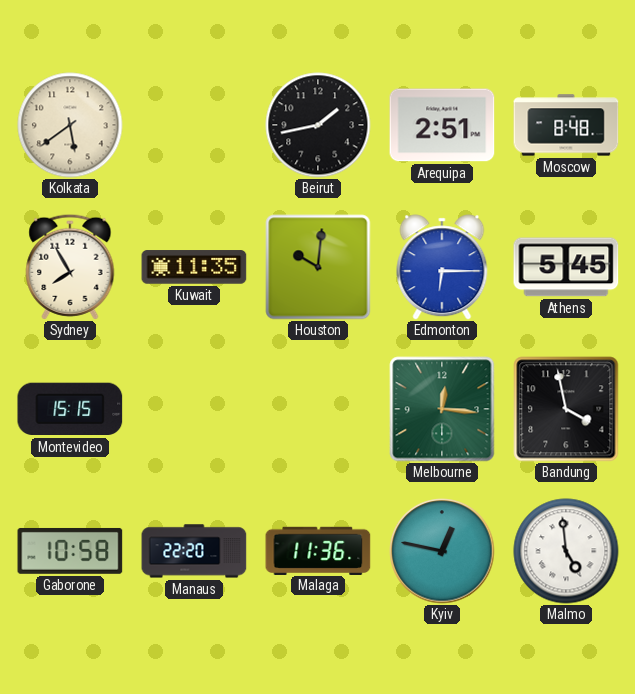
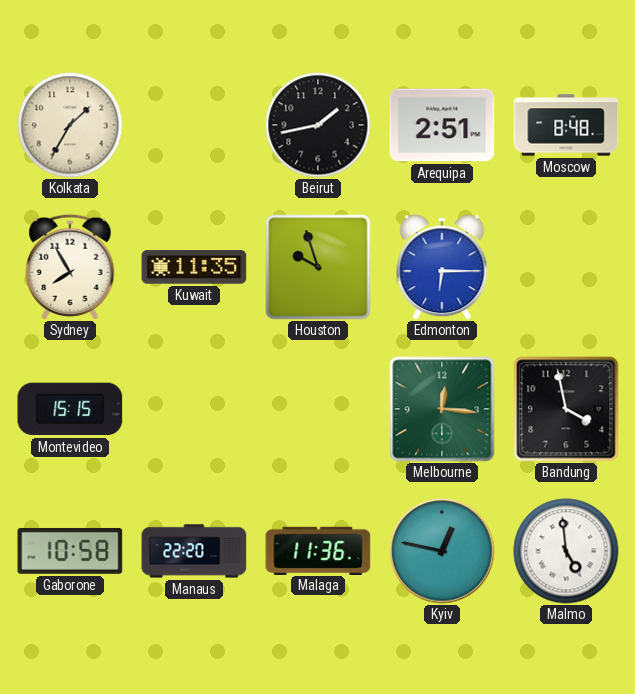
Kolkata: 5:39 -> 1:35
Houston: 10:01 -> 9:57
Athens: 5:45 -> none
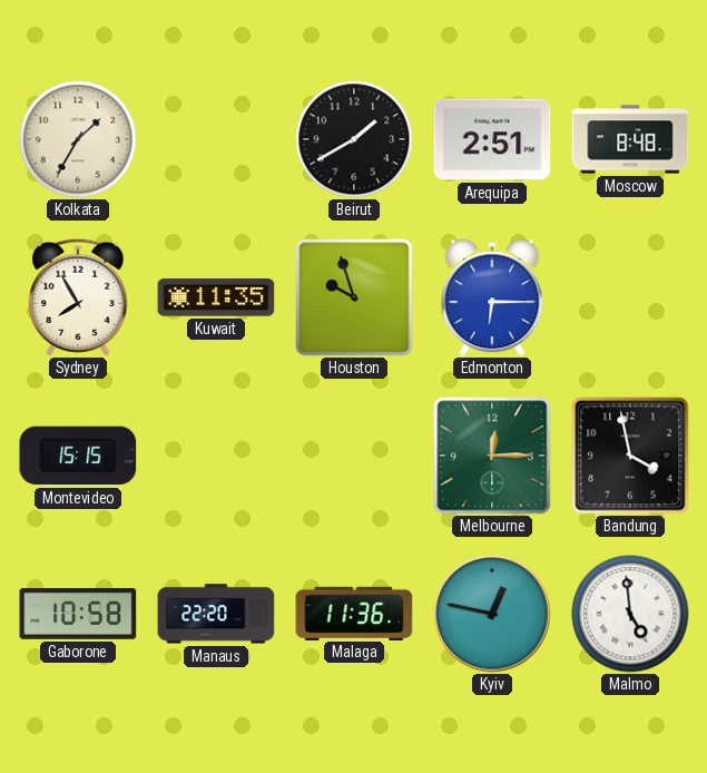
Beirut: 1:43 -> 1:40
Melbourne: 12:16 -> 12:15
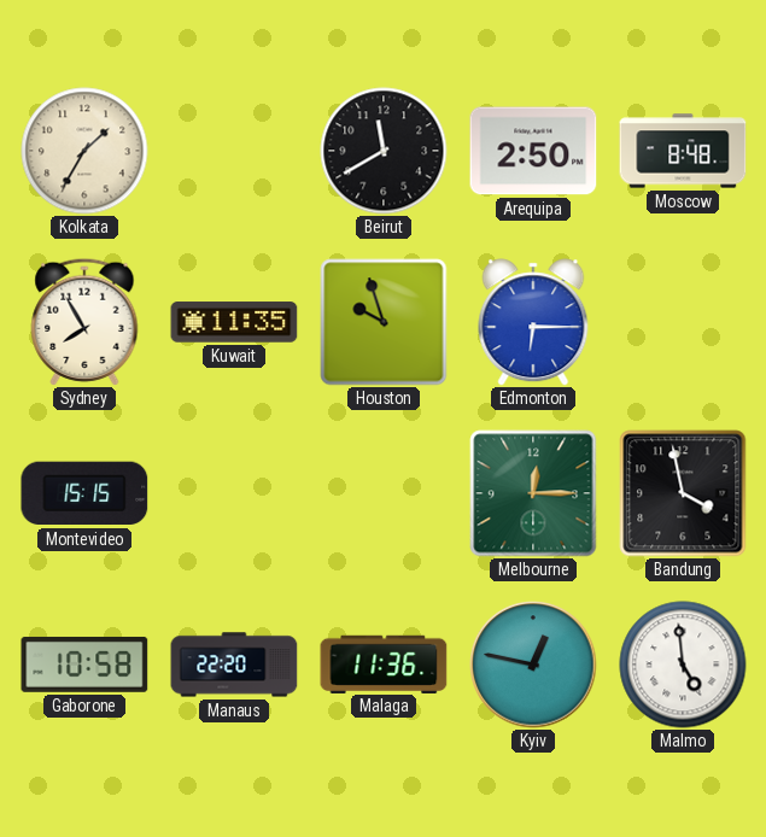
Beirut: 1:40 -> 11:40
Arequipa: 2:51 -> 2:50
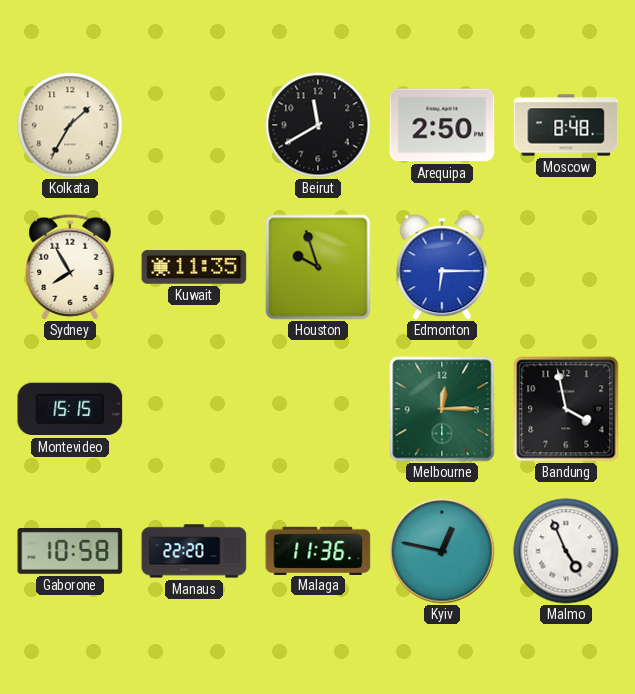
Malmo: 4:59 -> 4:56
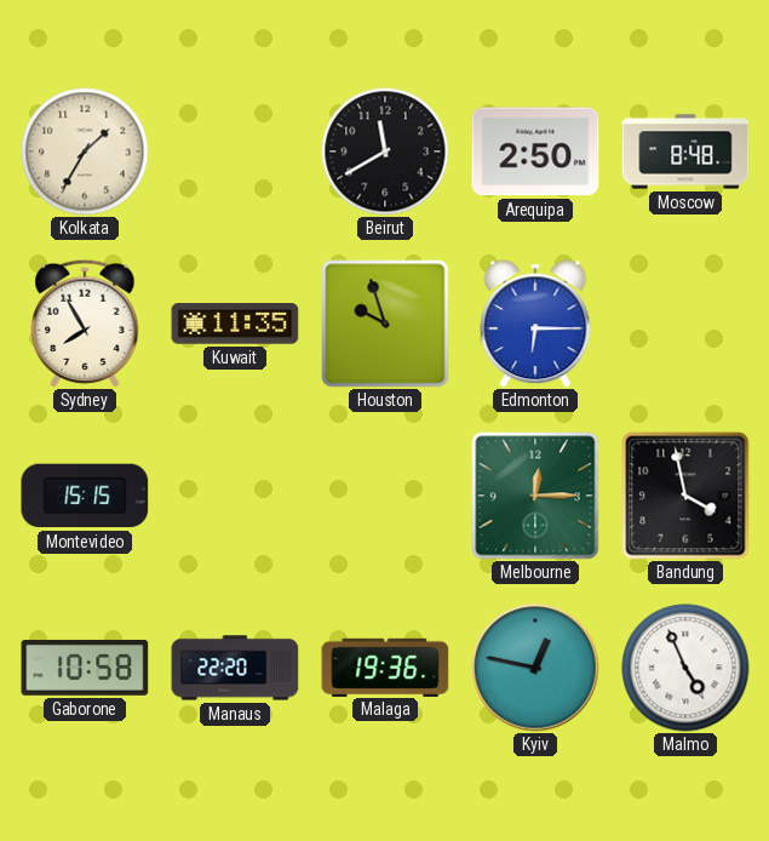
Malaga: 11:36 -> 19:36
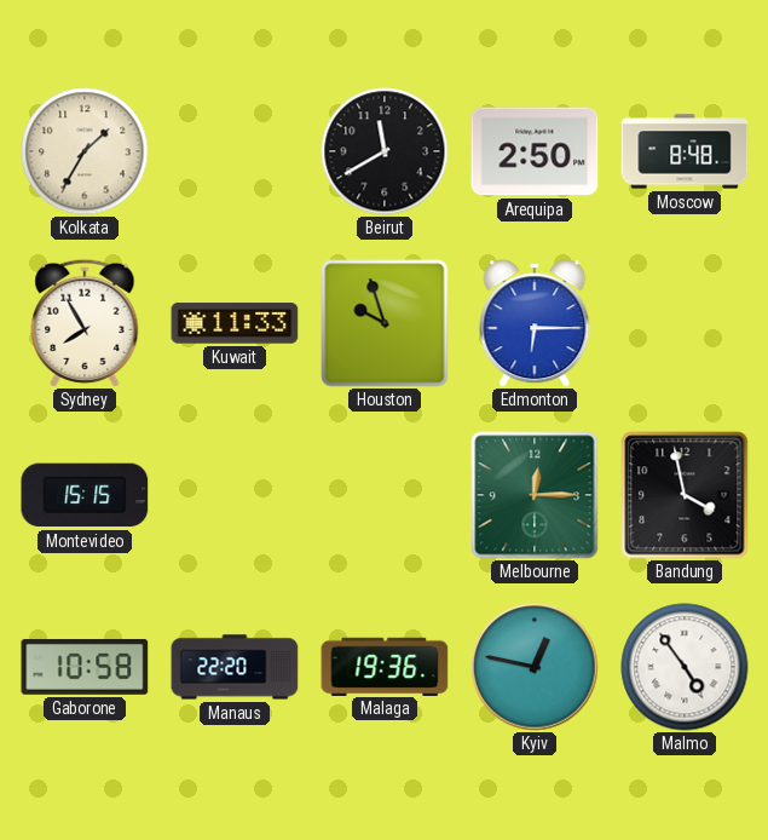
Kuwait: 11:35 -> 11:33
Malmo: 4:56 -> 4:54
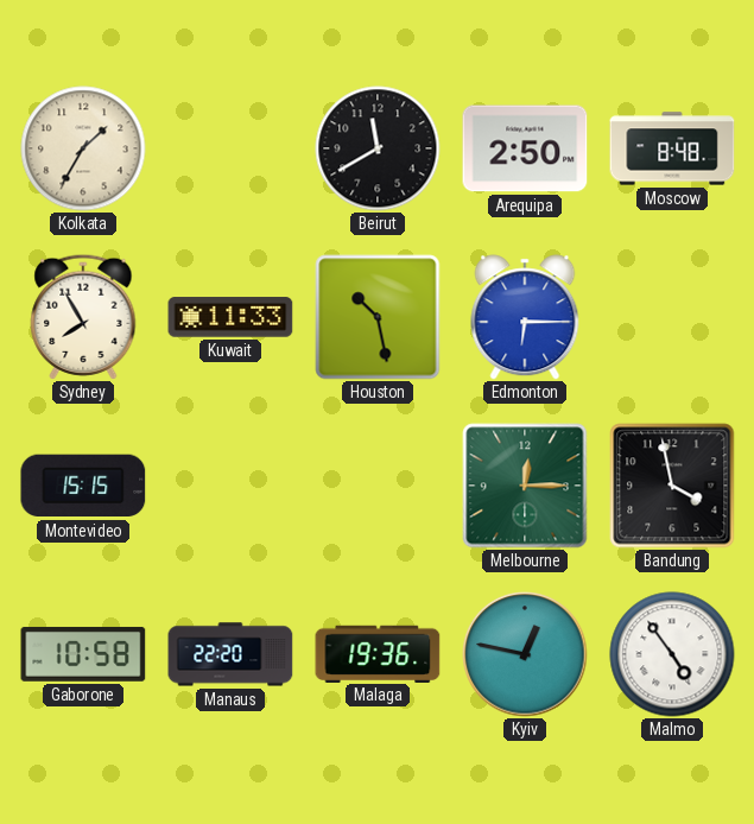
Houston: 9:57 -> 10:28
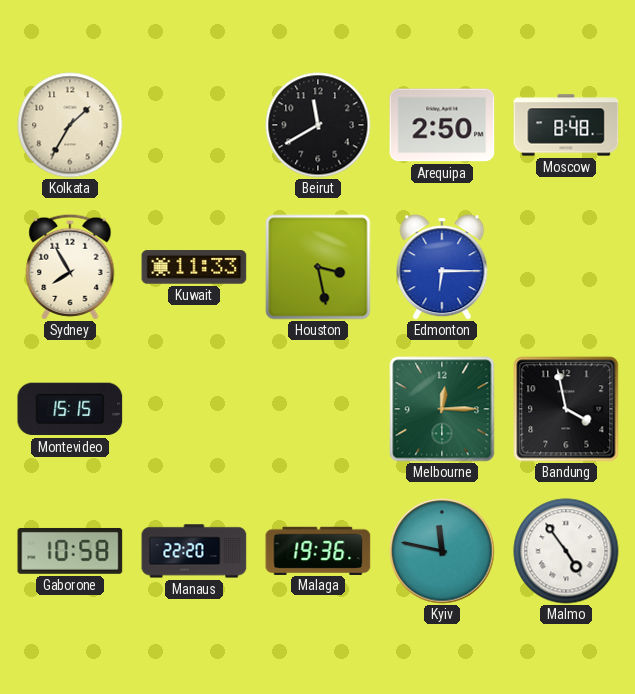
Houston: 10:28 -> 3:28
Kyiv: 12:47 -> 11:47
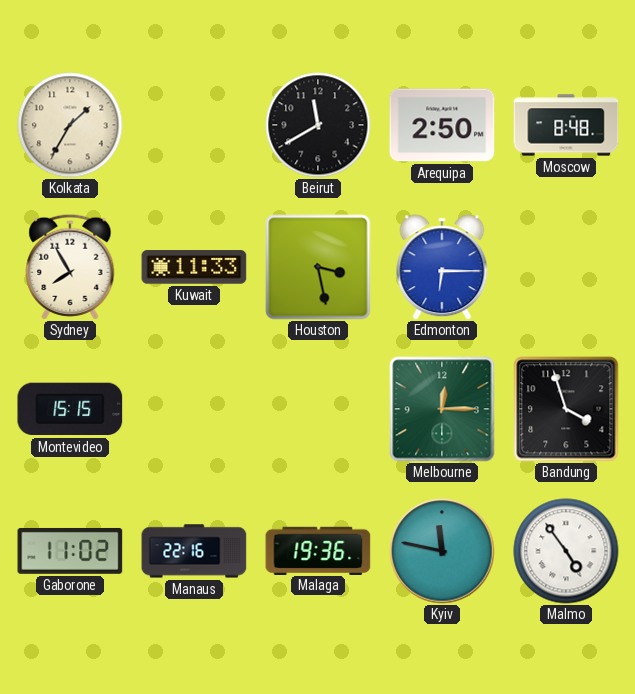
Bandung: 3:58 -> 3:57
Gaborone: 10:58 -> 11:02
Manaus: 22:20 -> 22:16
